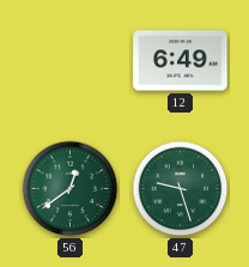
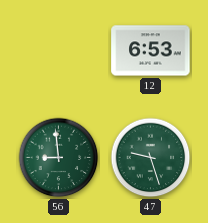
12: 6:49 -> 6:53
56: 12:39 -> 8:59
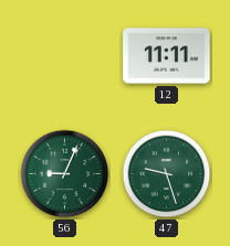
12: 6:53 -> 11:11
56: 8:59 -> 9:04
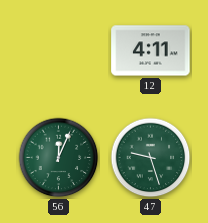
12: 11:11 -> 4:11
56: 9:04 -> 12:04
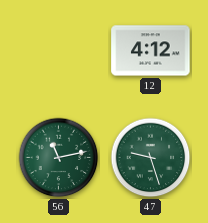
12: 4:11 -> 4:12
56: 12:04 -> 11:13
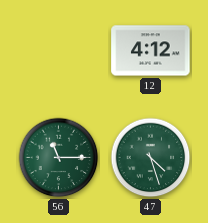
56: 11:13 -> 11:15
47: 9:27 -> 4:27
